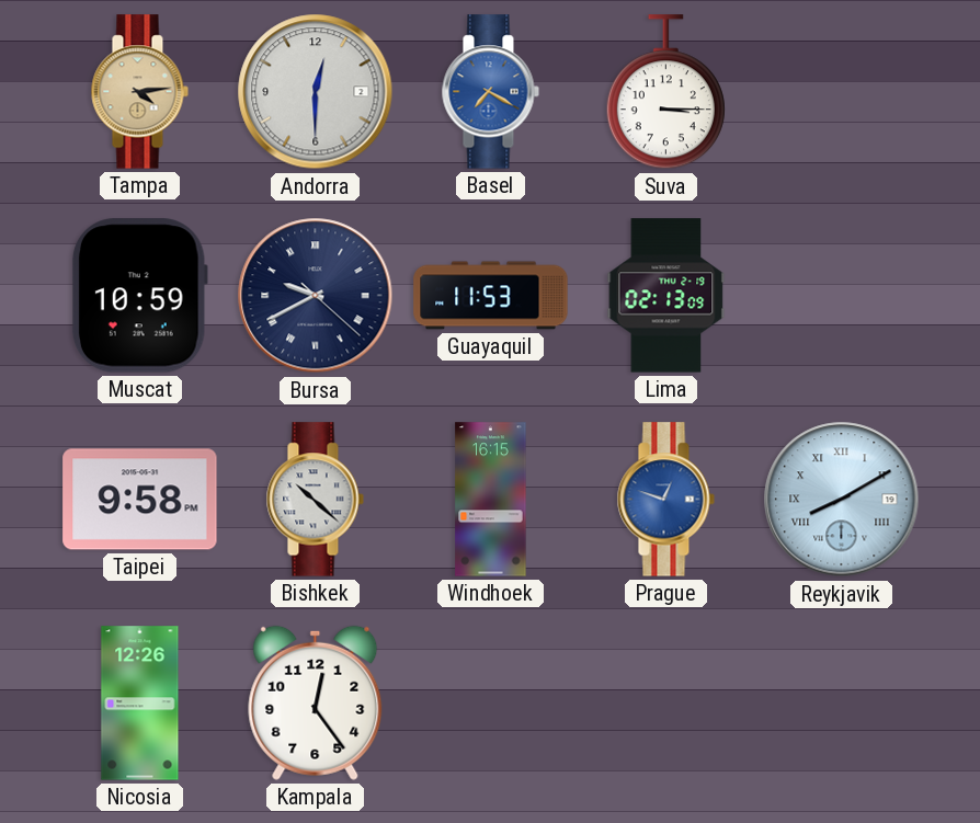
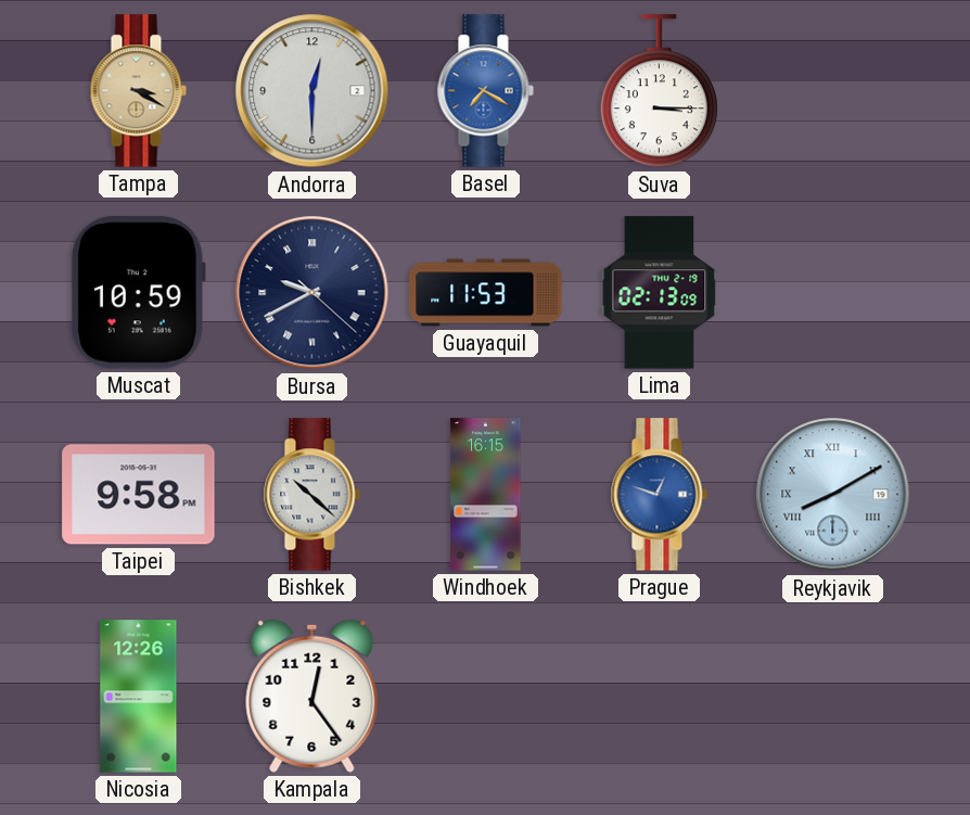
Tampa: 4:14 -> 3:20
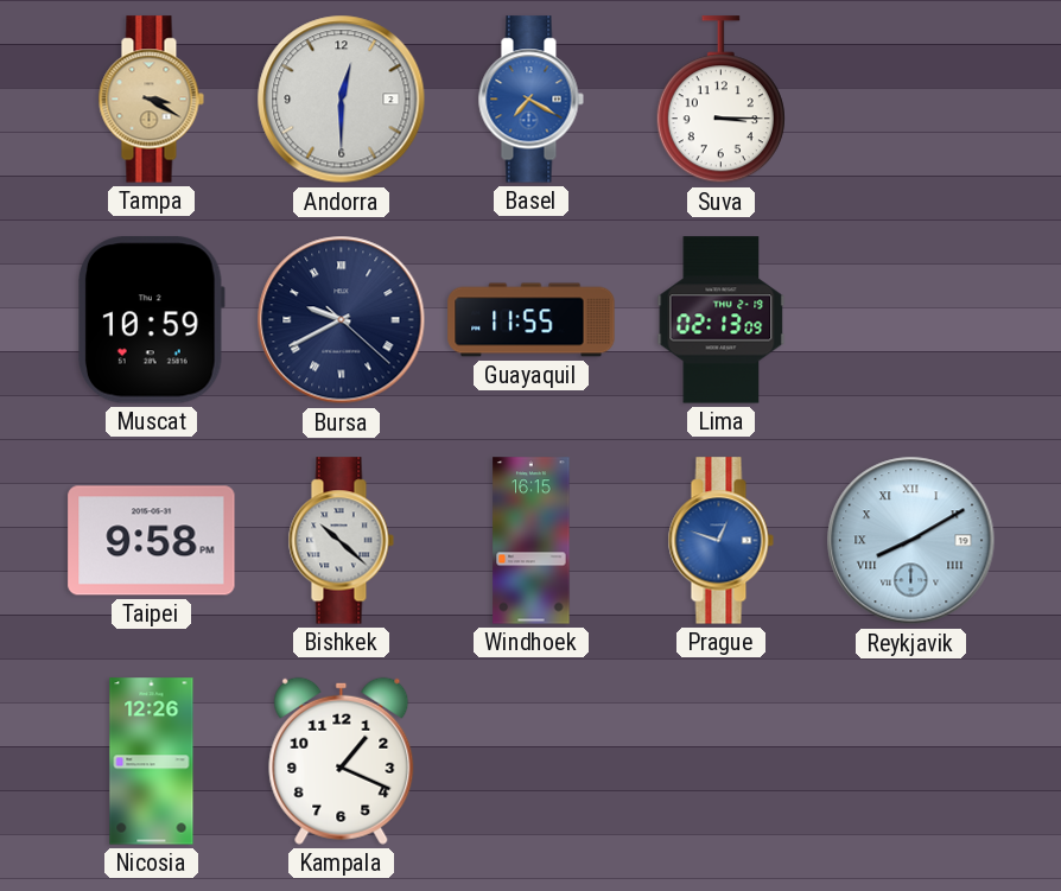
Guayaquil: 11:53 -> 11:55
Kampala: 12:24 -> 1:19
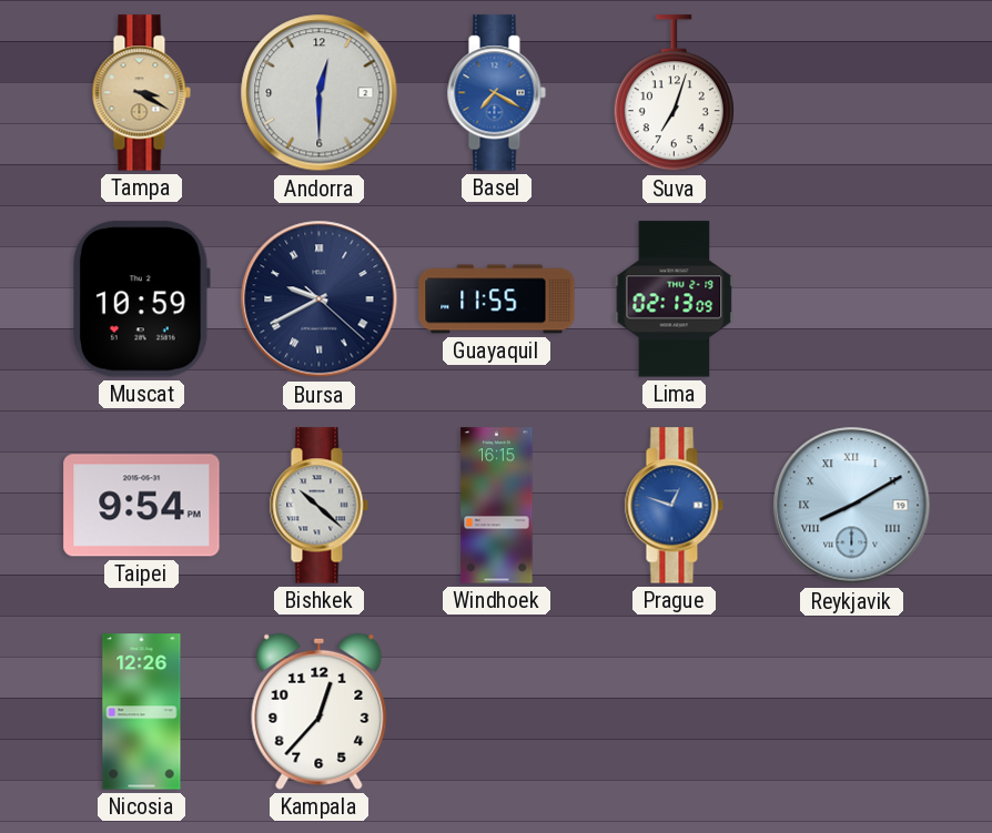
Suva: 3:15 -> 7:03
Taipei: 9:58 -> 9:54
Kampala: 1:19 -> 12:37
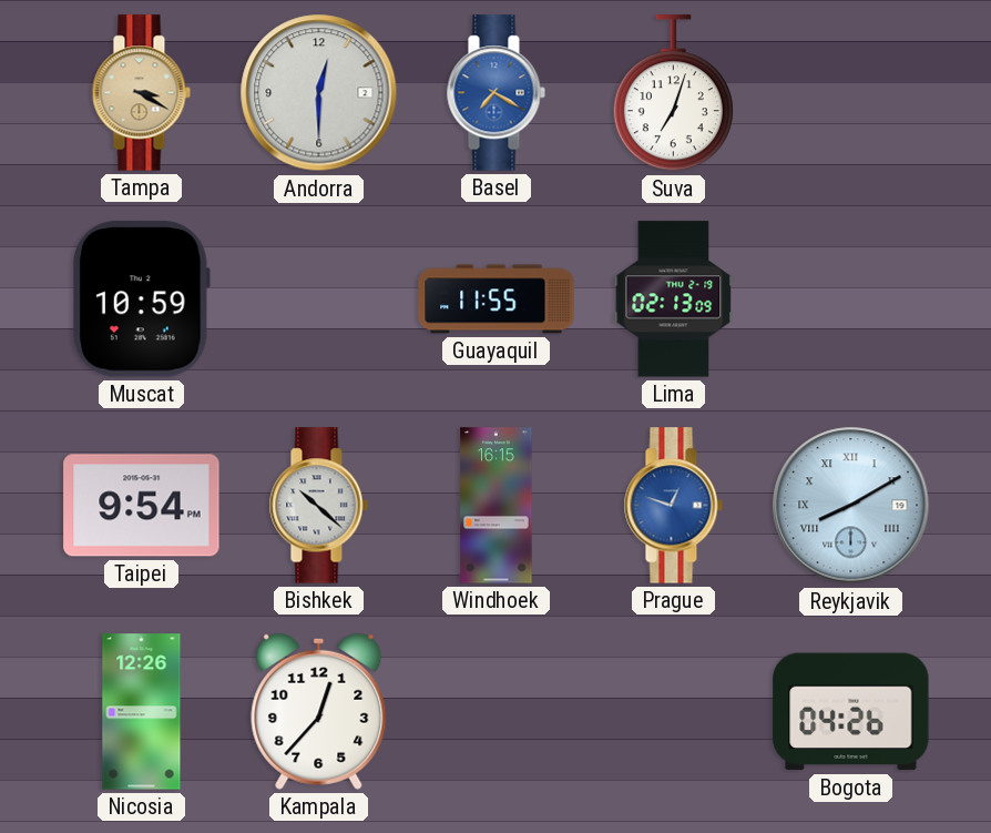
Bursa: 9:40 -> none
Bogota: none -> 04:26
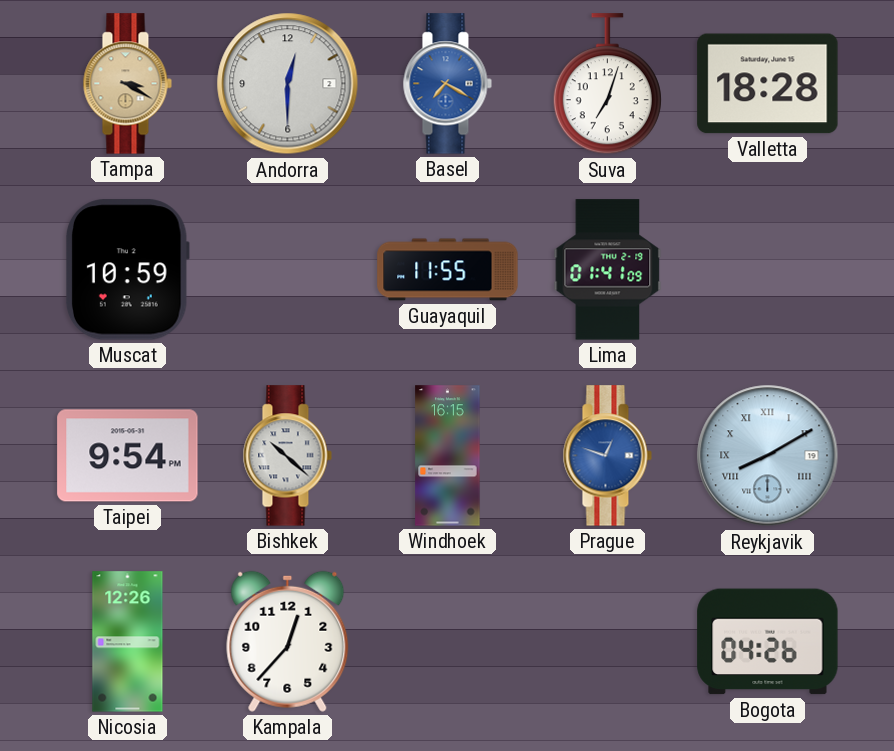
Valletta: none -> 18:28
Lima: 02:13 -> 01:41
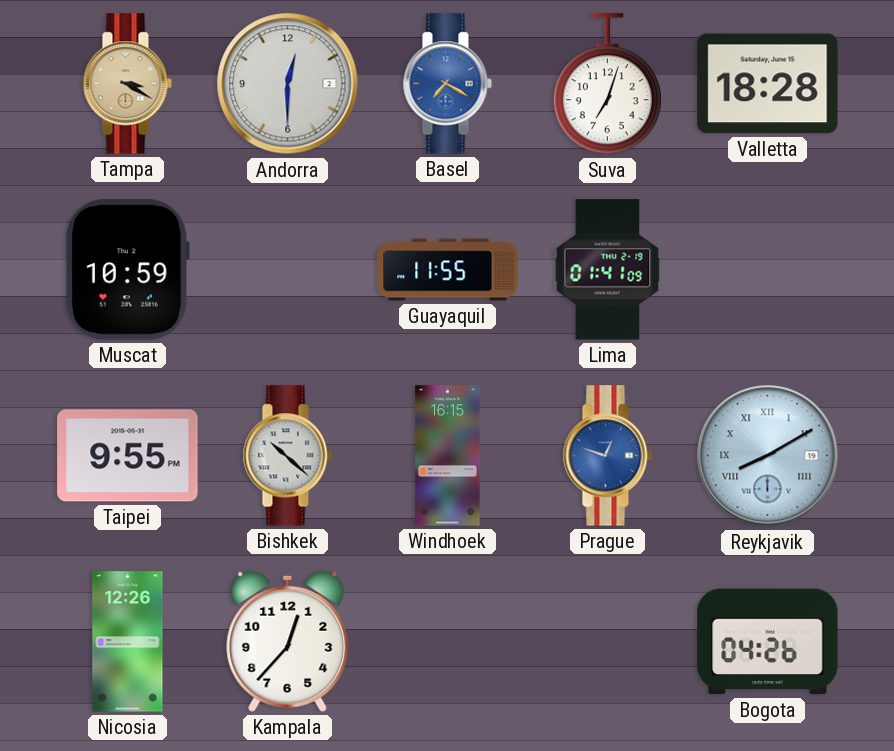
Taipei: 9:54 -> 9:55
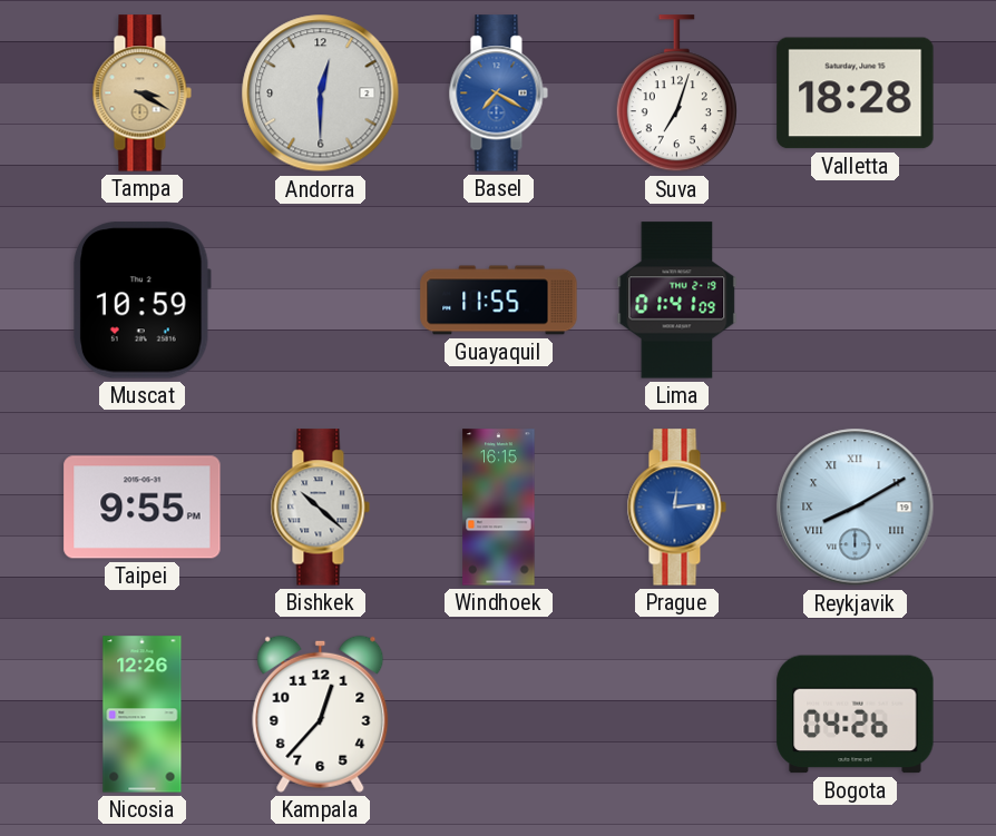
Prague: 12:48 -> 12:14
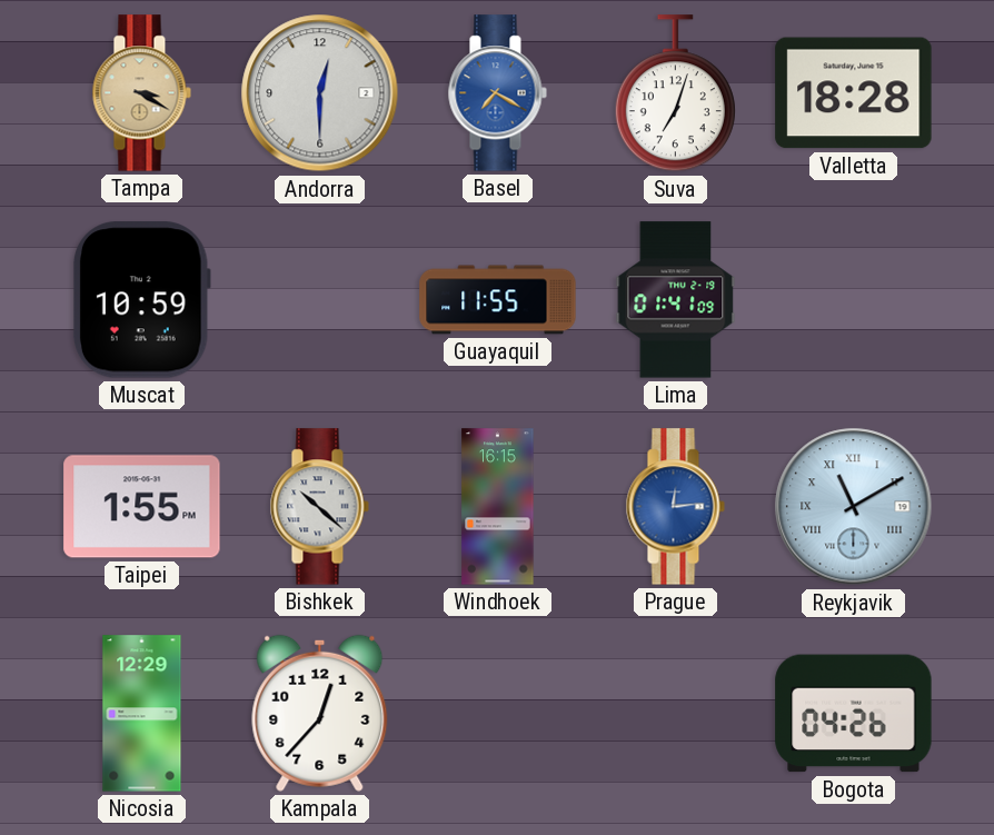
Taipei: 9:55 -> 1:55
Reykjavik: 8:10 -> 11:10
Nicosia: 12:26 -> 12:29
